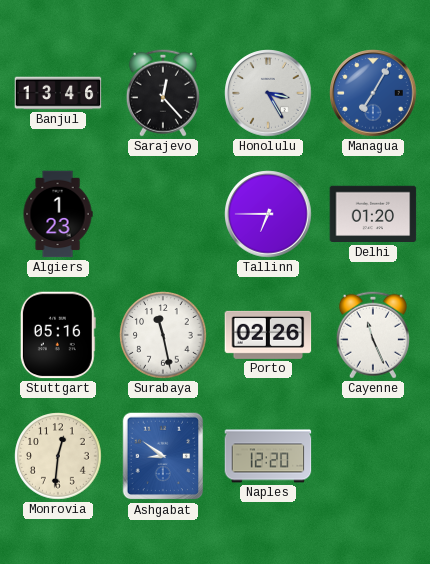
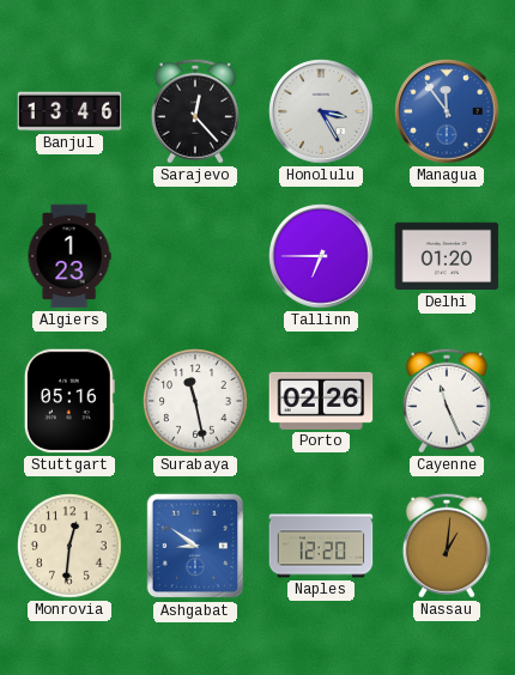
Managua: 7:05 -> 11:54
Nassau: none -> 1:01
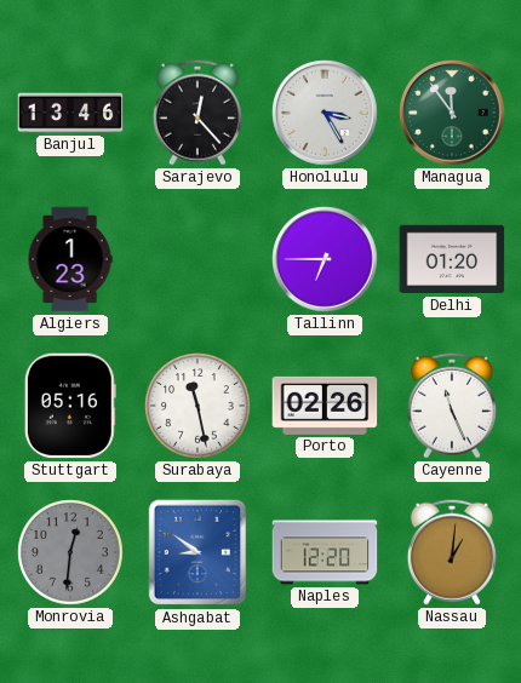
Managua dial: blue -> green
Monrovia dial: cream -> grey
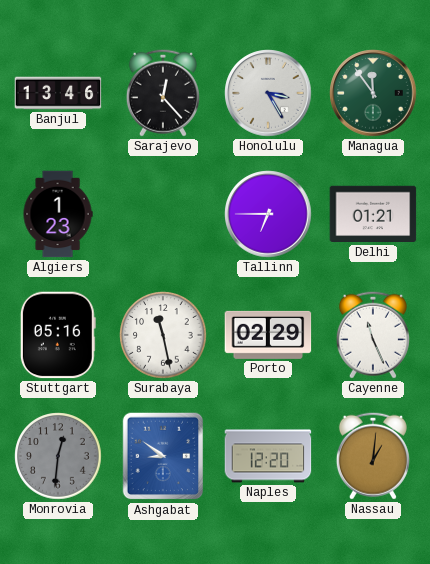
Delhi: 01:20 -> 01:21
Porto: 02:26 -> 02:29
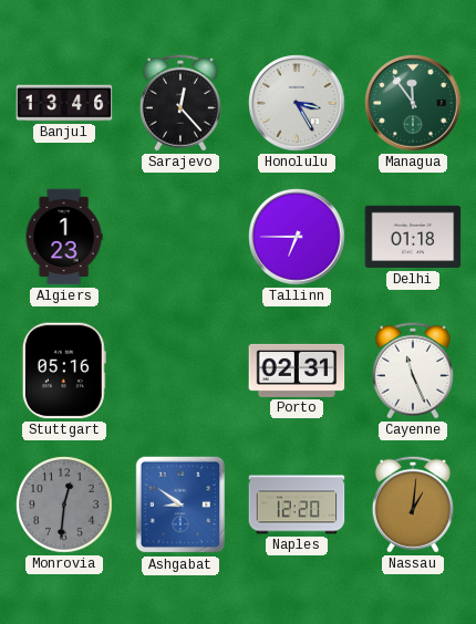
Delhi: 01:21 -> 01:18
Surabaya: 11:28 -> none
Porto: 02:29 -> 02:31
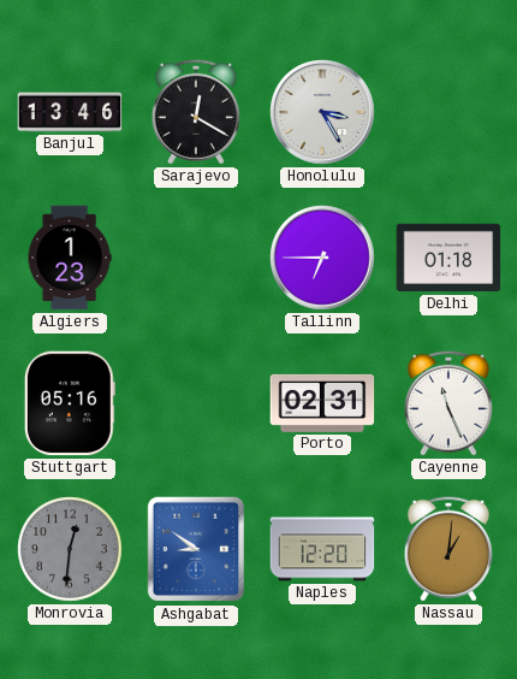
Sarajevo: 12:23 -> 12:20
Managua: 11:54 -> none
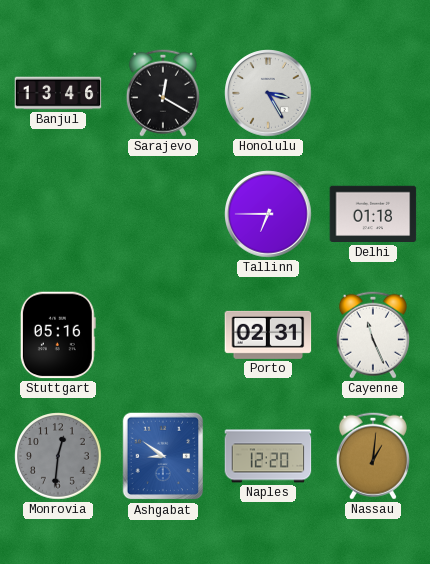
Algiers: 1:23 -> none
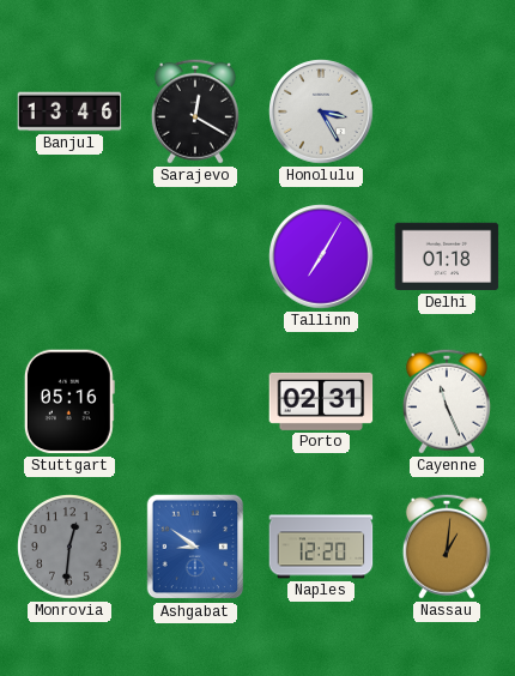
Tallinn: 6:45 -> 7:05
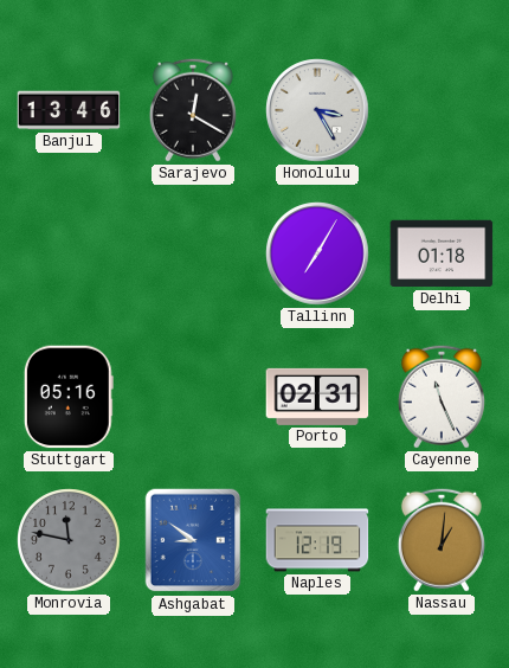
Monrovia: 12:31 -> 11:47
Naples: 12:20 -> 12:19
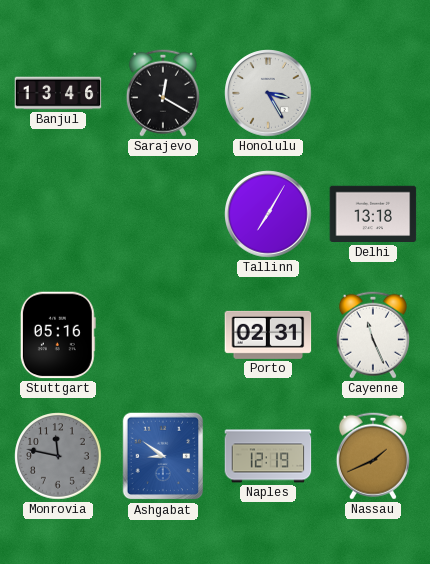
Delhi: 01:18 -> 13:18
Nassau: 1:01 -> 1:41
